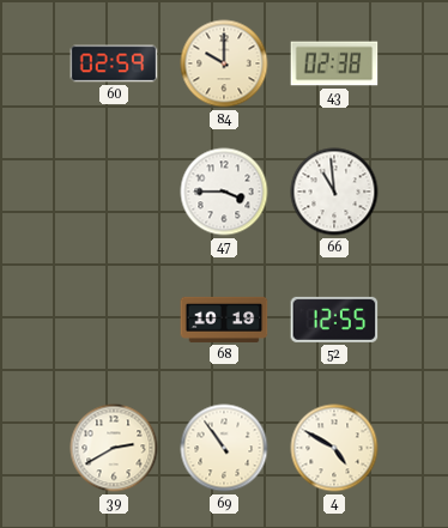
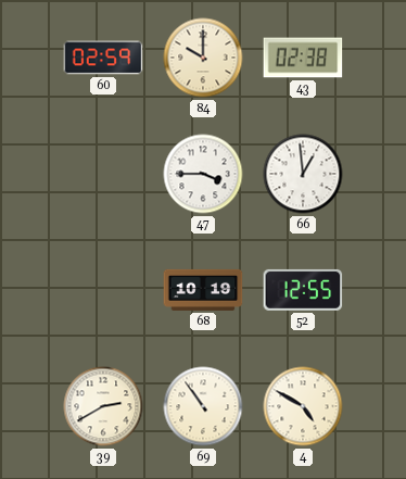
66: 10:59 -> 12:59
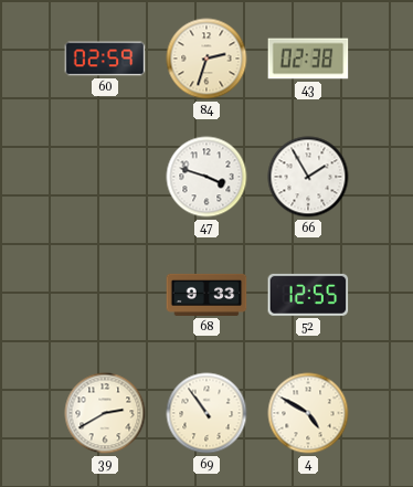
84: 10:00 -> 2:33
47: 3:45 -> 3:48
66: 12:59 -> 1:55
68: 10:19 -> 9:33
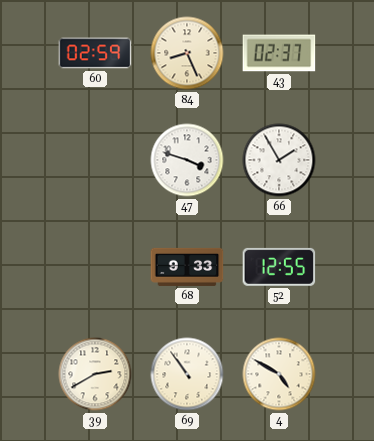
84: 2:33 -> 8:26
43: 02:38 -> 02:37
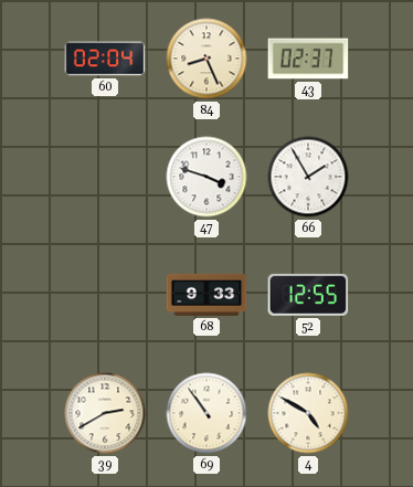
60: 02:59 -> 02:04
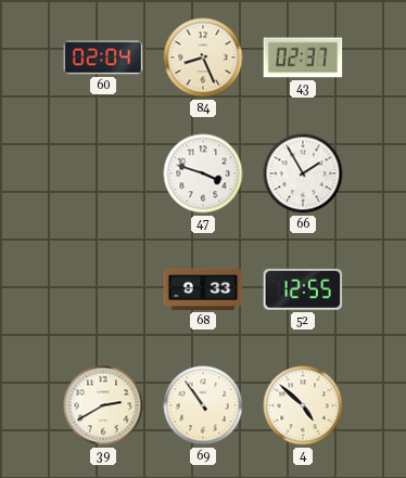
4: 4:50 -> 4:52
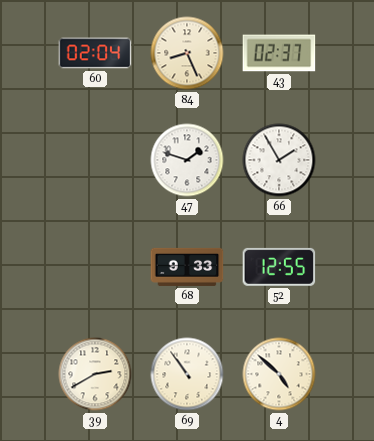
47: 3:48 -> 1:48
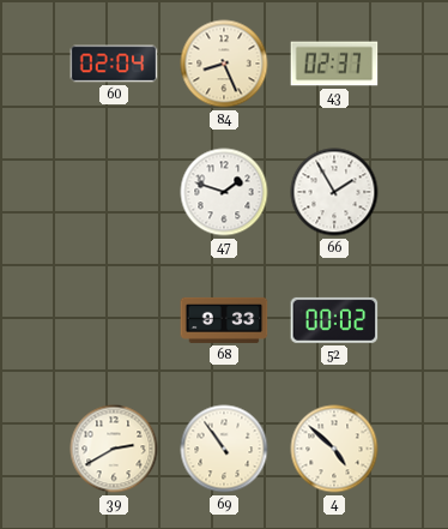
52: 12:55 -> 00:02
